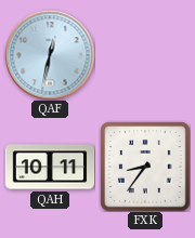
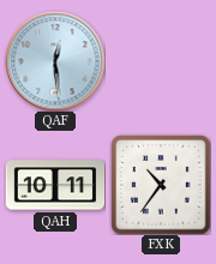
QAF: 12:32 -> 12:29
FXK: 8:36 -> 10:36
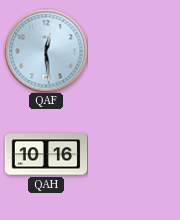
QAH: 10:11 -> 10:16
FXK: 10:36 -> none
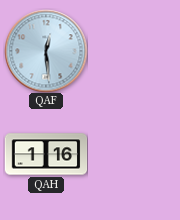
QAH: 10:16 -> 1:16
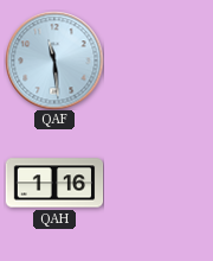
QAF: 12:29 -> 11:29
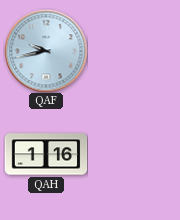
QAF: 11:29 -> 9:43
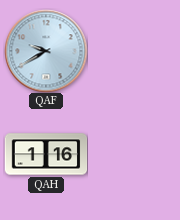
QAF: 9:43 -> 9:40
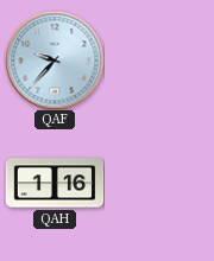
QAF: 9:40 -> 9:37
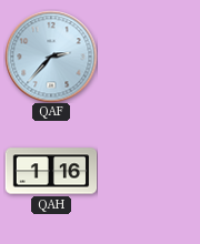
QAF: 9:37 -> 2:37
